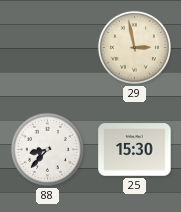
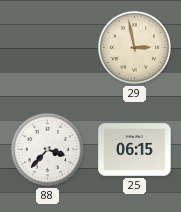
88: 8:37 -> 3:37
25: 15:30 -> 06:15
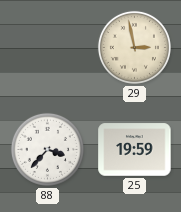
25: 06:15 -> 19:59
